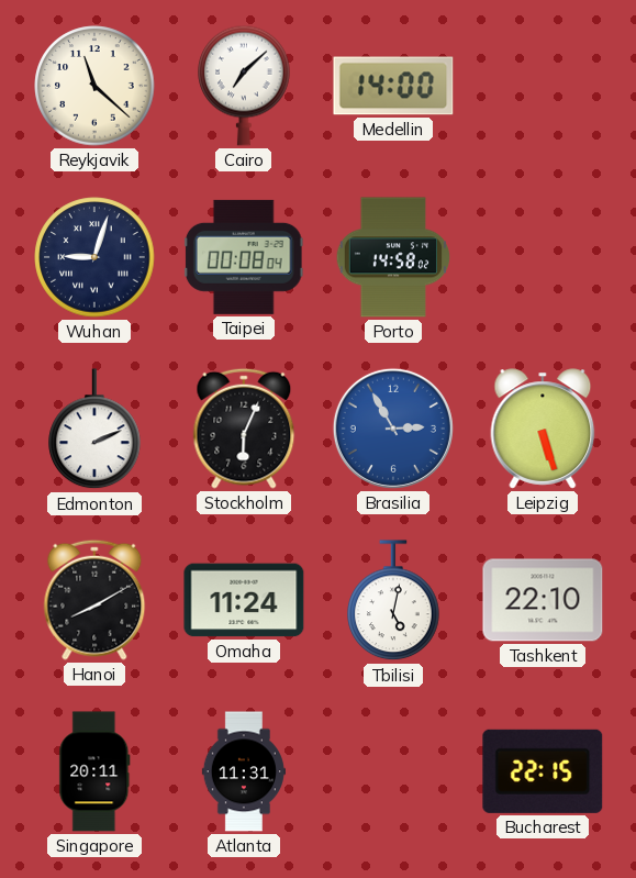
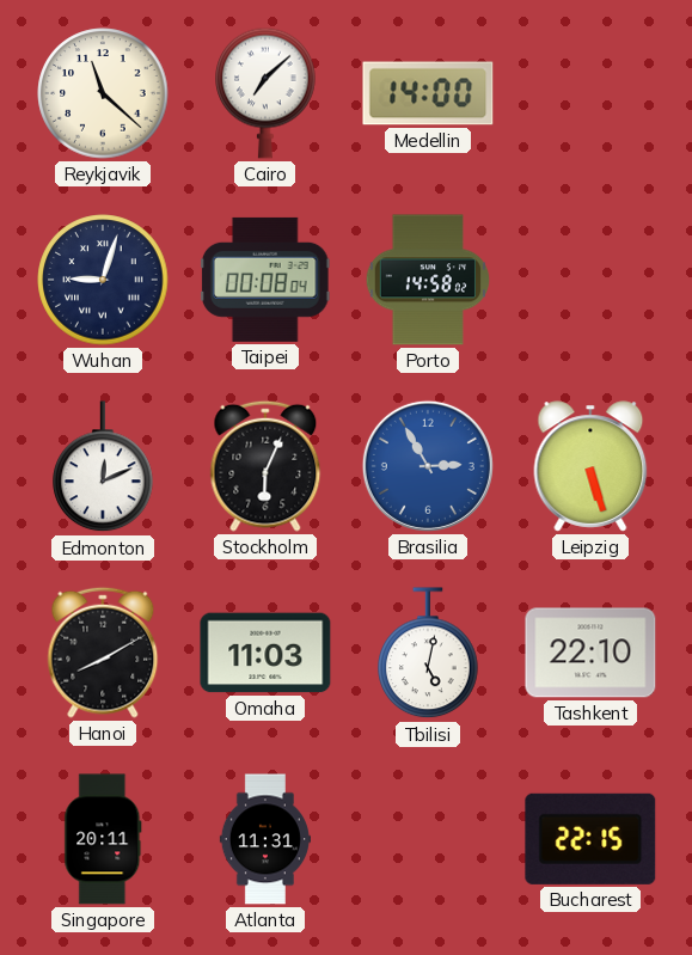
Edmonton: 2:11 -> 12:11
Omaha: 11:24 -> 11:03
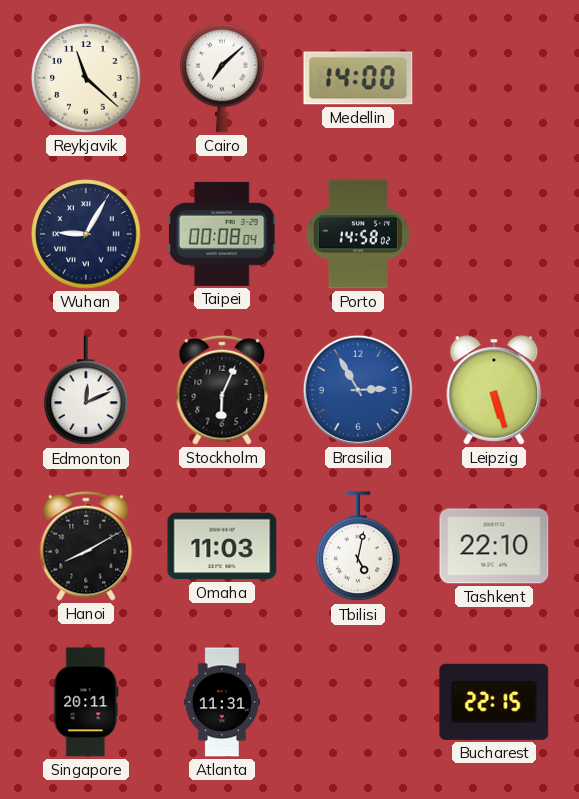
Wuhan: 9:03 -> 9:05
